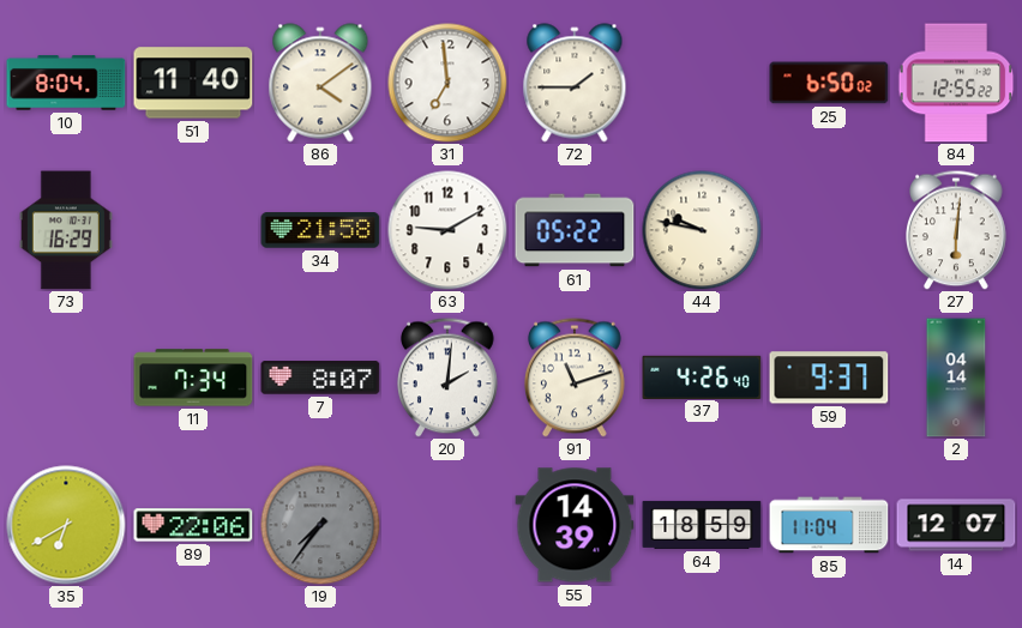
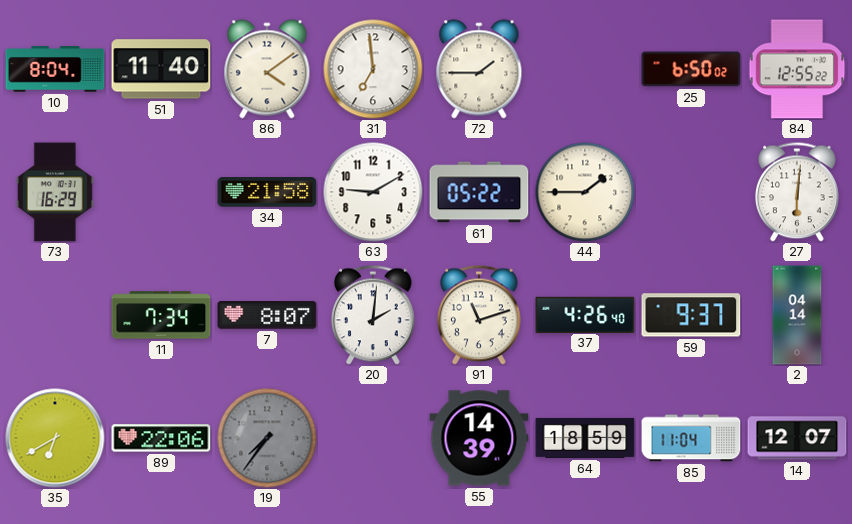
44: 9:47 -> 1:45
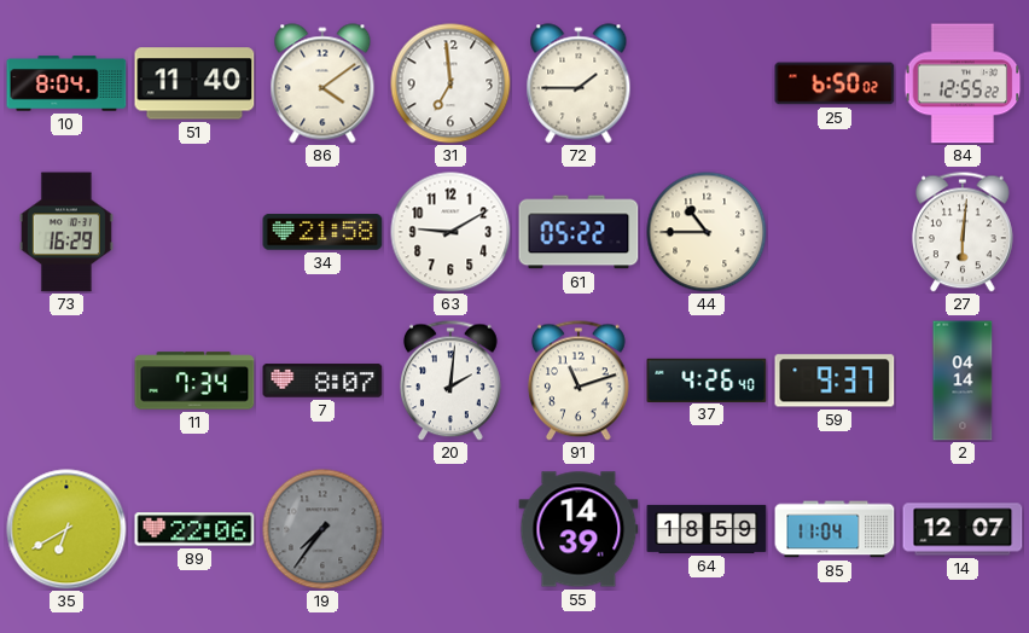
44: 1:45 -> 10:45
